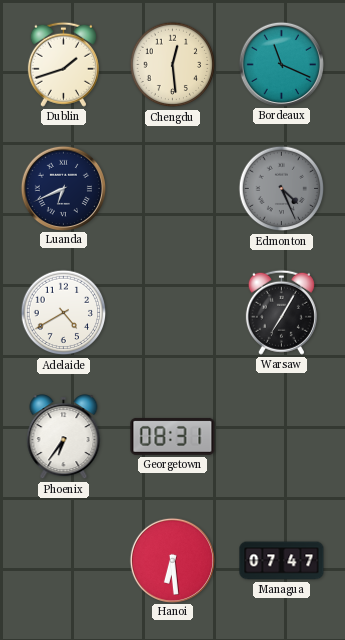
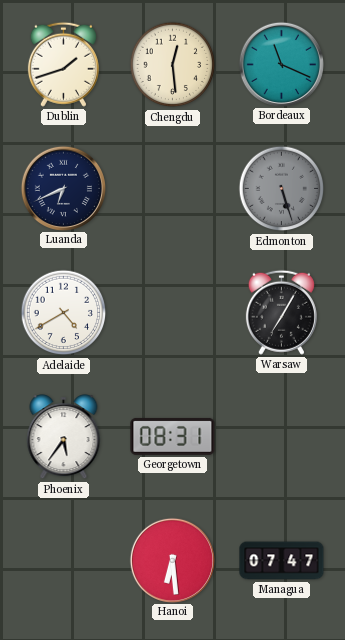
Edmonton: 4:26 -> 5:27
Phoenix: 6:36 -> 5:36
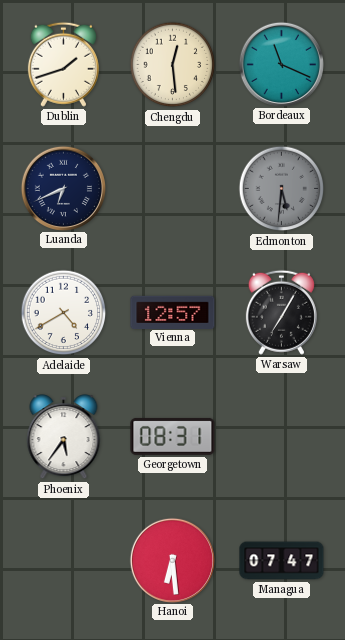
Edmonton: 5:27 -> 5:31
Vienna: none -> 12:57
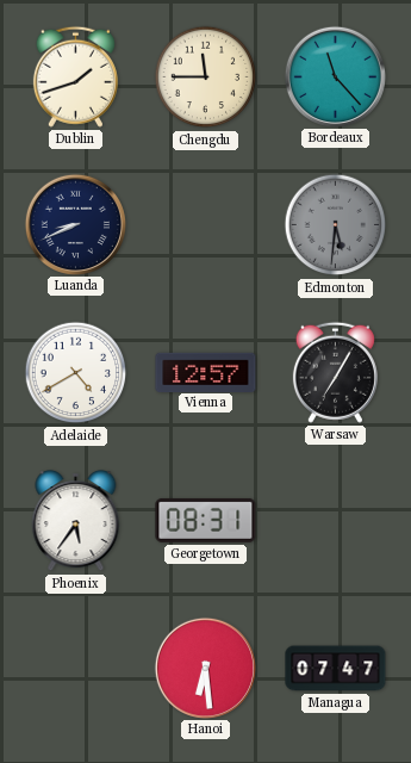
Chengdu: 12:29 -> 11:45
Bordeaux: 11:19 -> 11:23
Luanda: 6:41 -> 8:41
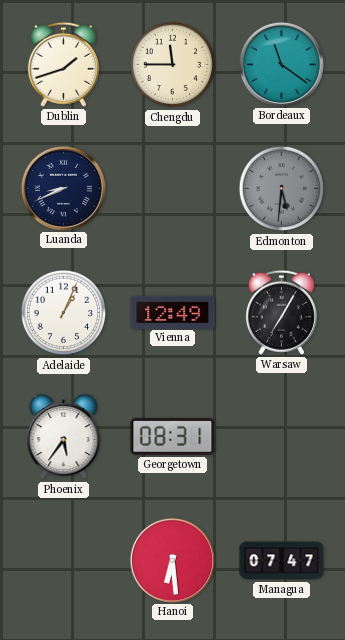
Bordeaux: 11:23 -> 11:21
Adelaide: 4:40 -> 1:04
Vienna: 12:57 -> 12:49
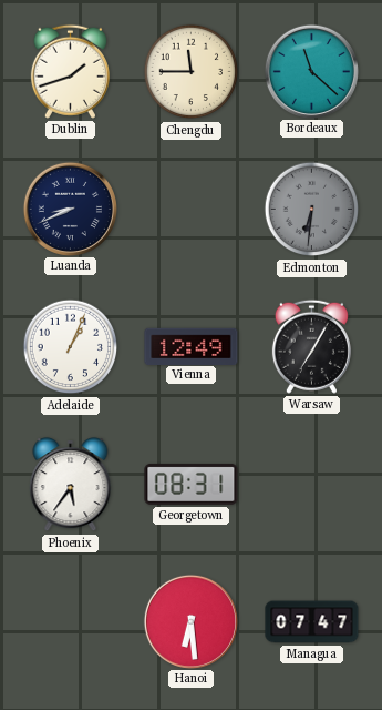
Bordeaux: 11:21 -> 11:22
Edmonton: 5:31 -> 6:31
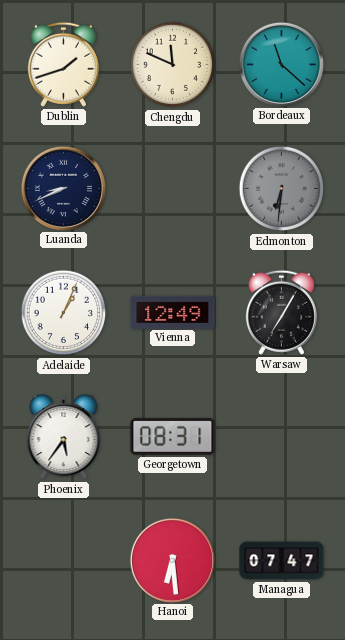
Chengdu: 11:45 -> 11:49
